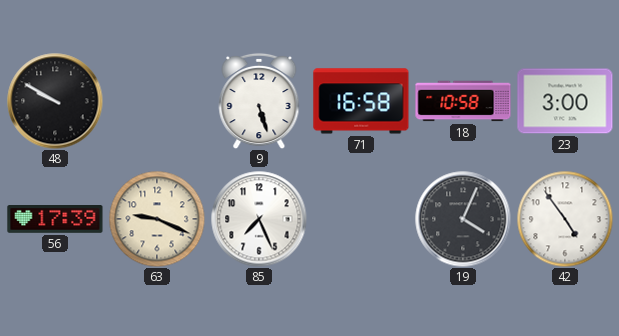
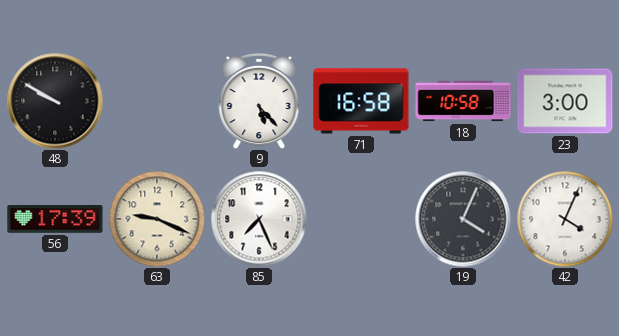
9: 5:27 -> 5:23
42: 4:54 -> 4:04
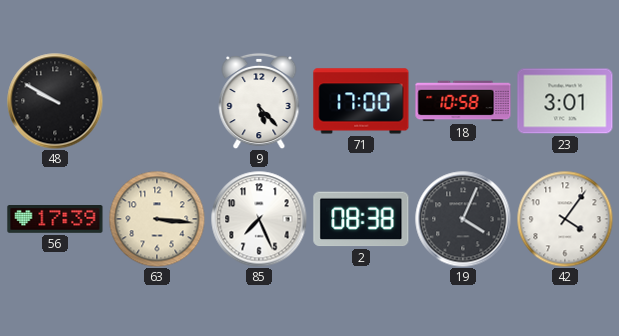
71: 16:58 -> 17:00
23: 3:00 -> 3:01
63: 9:19 -> 3:16
2: none -> 08:38
42: 4:04 -> 4:06
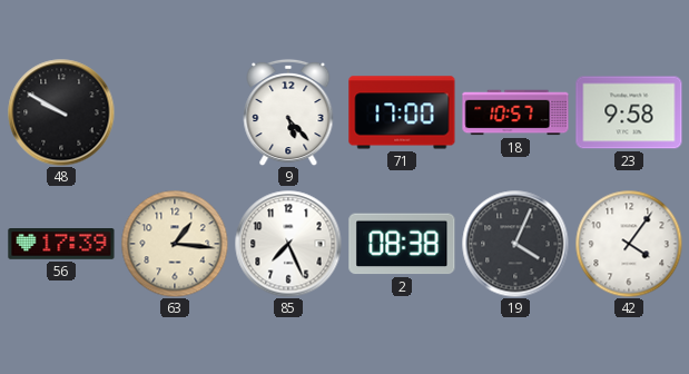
18: 10:58 -> 10:57
23: 3:01 -> 9:58
63: 3:16 -> 1:16
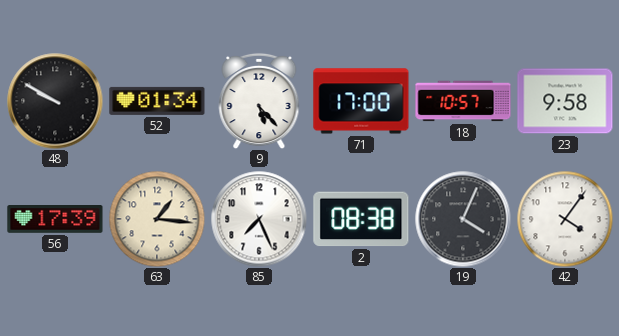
52: none -> 01:34
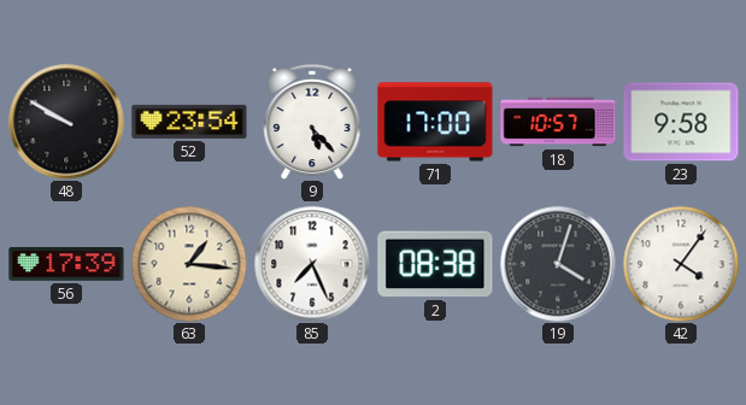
52: 01:34 -> 23:54
19: 4:04 -> 4:03
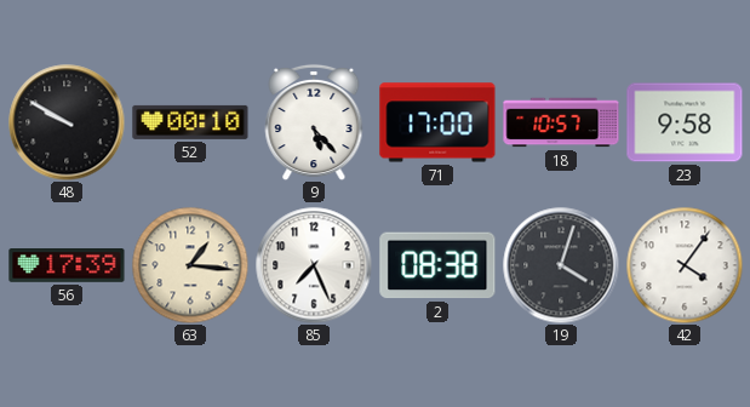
52: 23:54 -> 00:10
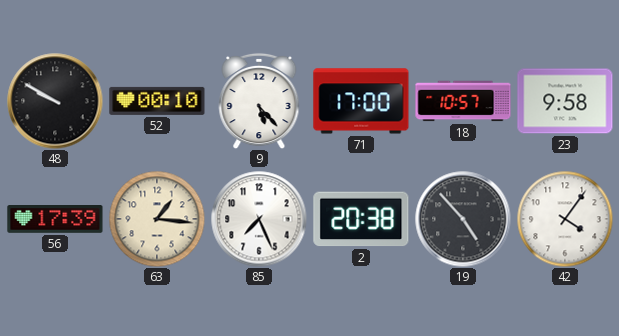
2: 08:38 -> 20:38
19: 4:03 -> 4:53
